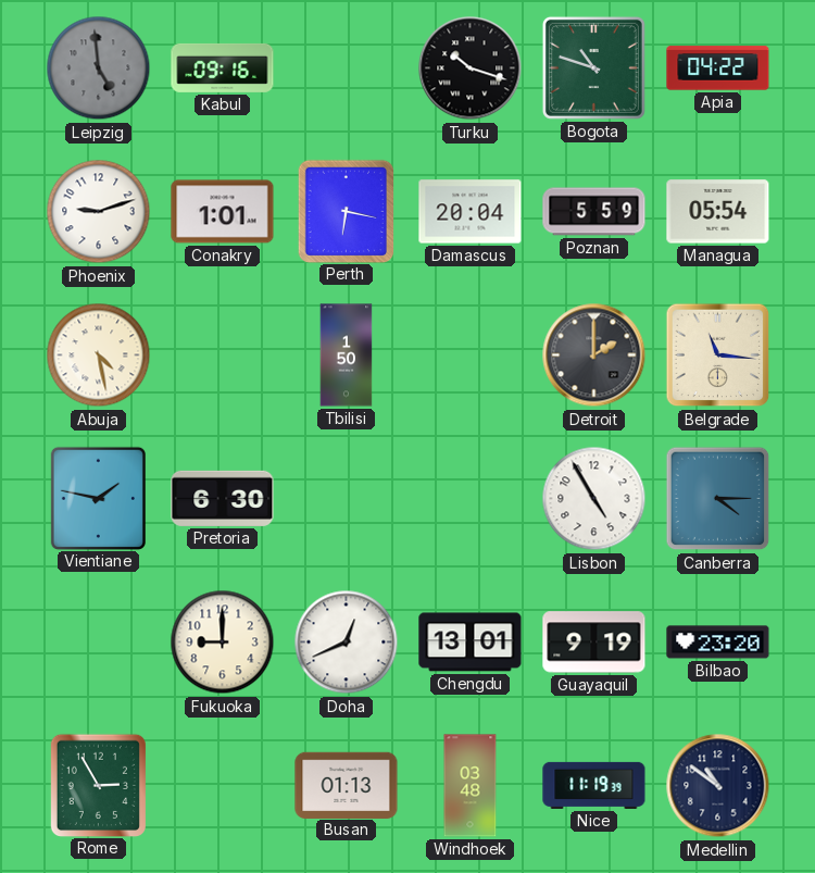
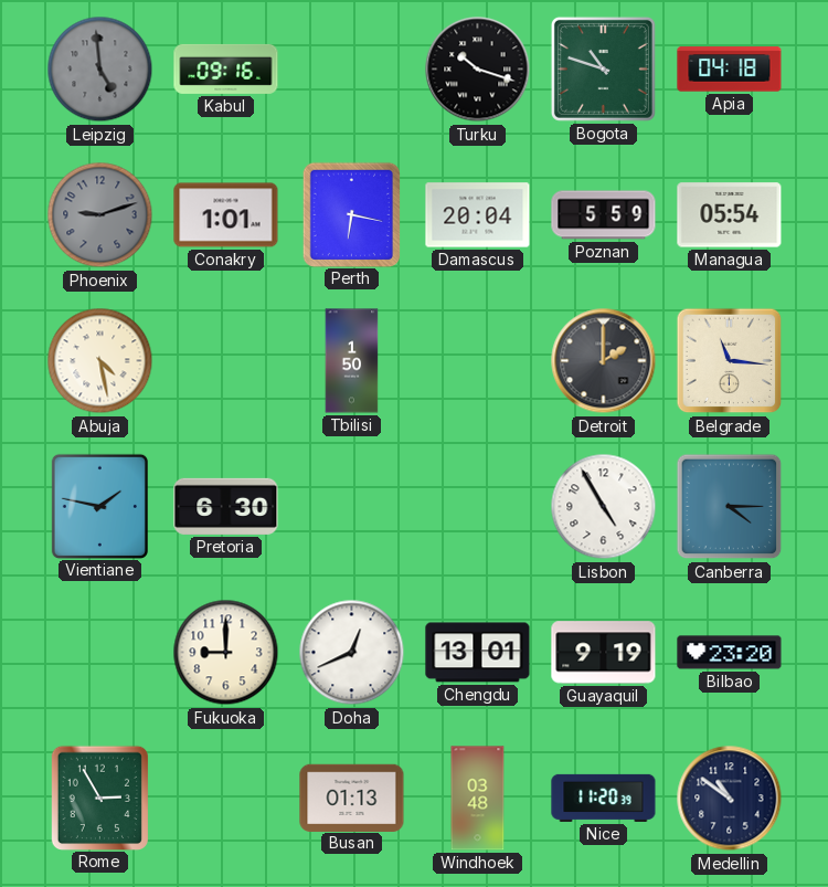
Apia: 04:22 -> 04:18
Phoenix dial: white -> grey
Nice: 11:19 -> 11:20
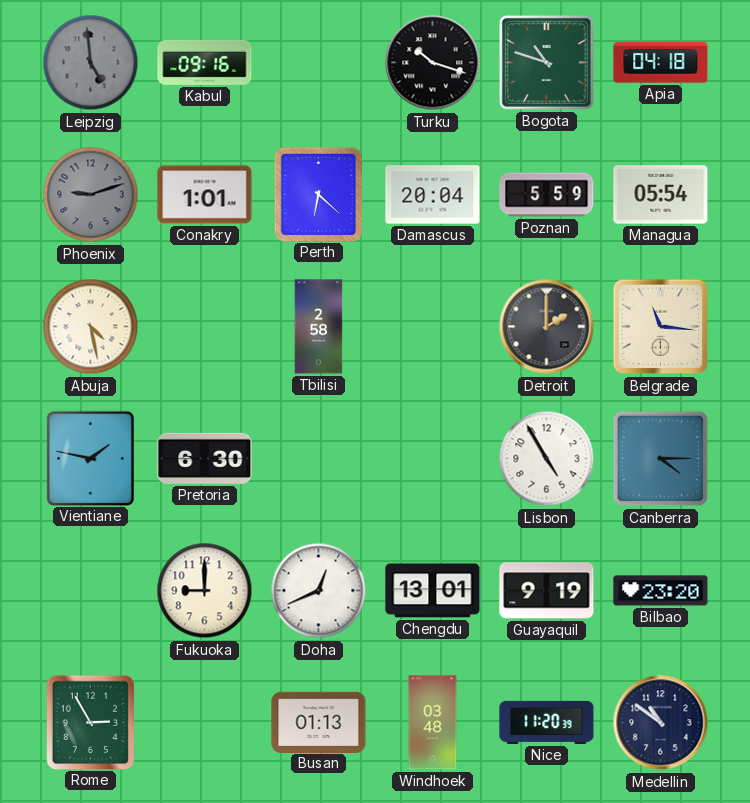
Perth: 6:17 -> 6:22
Tbilisi: 1:50 -> 2:58
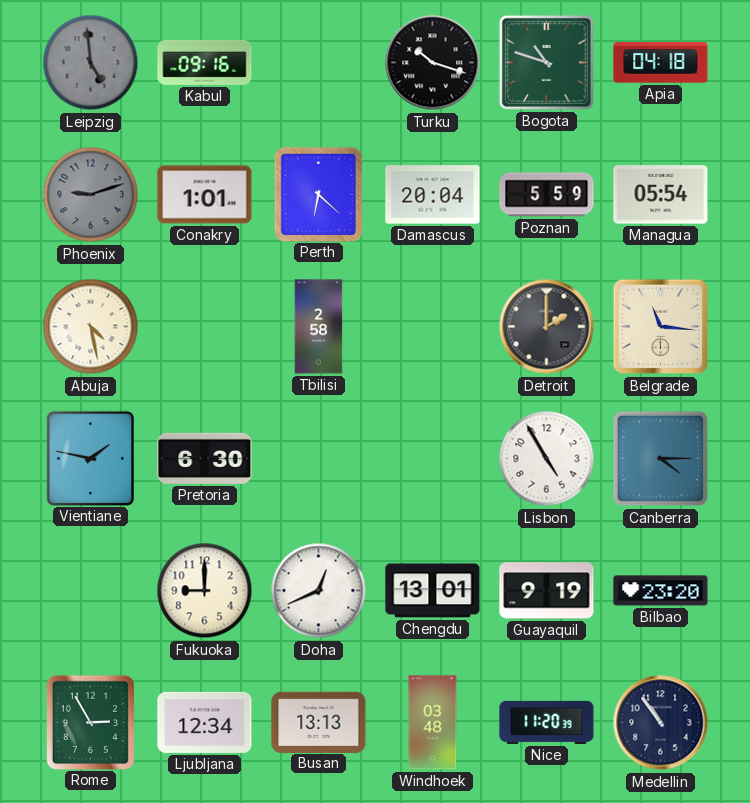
Ljubljana: none -> 12:34
Busan: 01:13 -> 13:13
Medellin: 10:51 -> 10:54
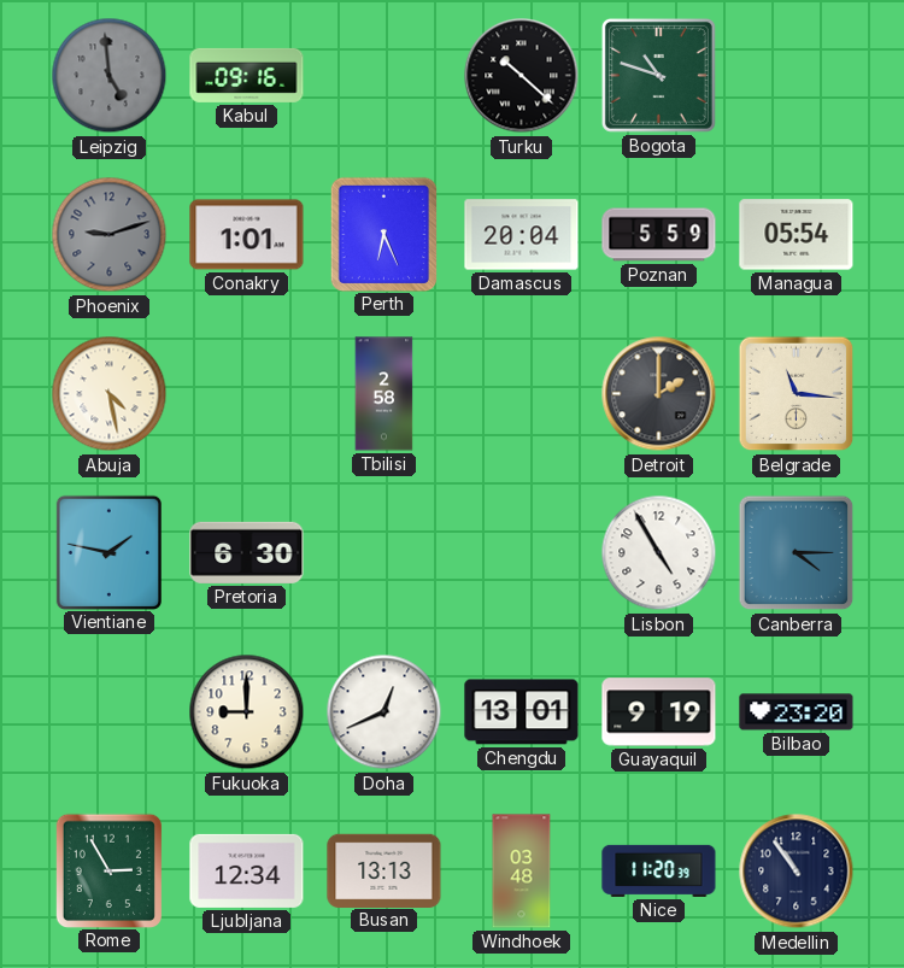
Turku: 10:18 -> 10:22
Apia: 04:18 -> none
Perth: 6:22 -> 6:26
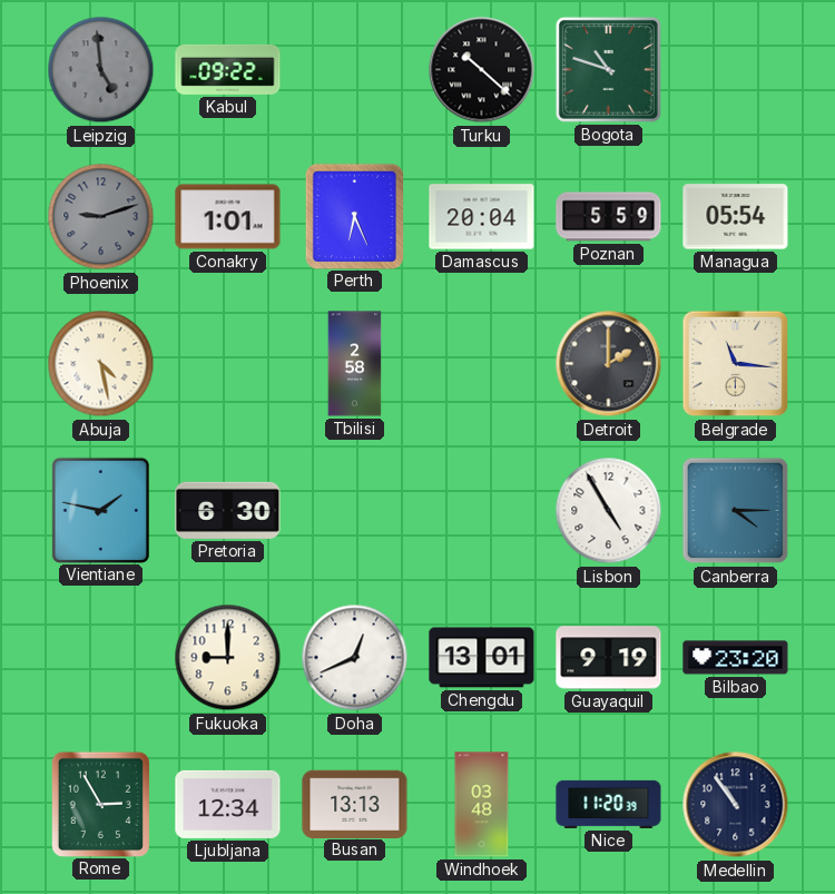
Kabul: 09:16 -> 09:22
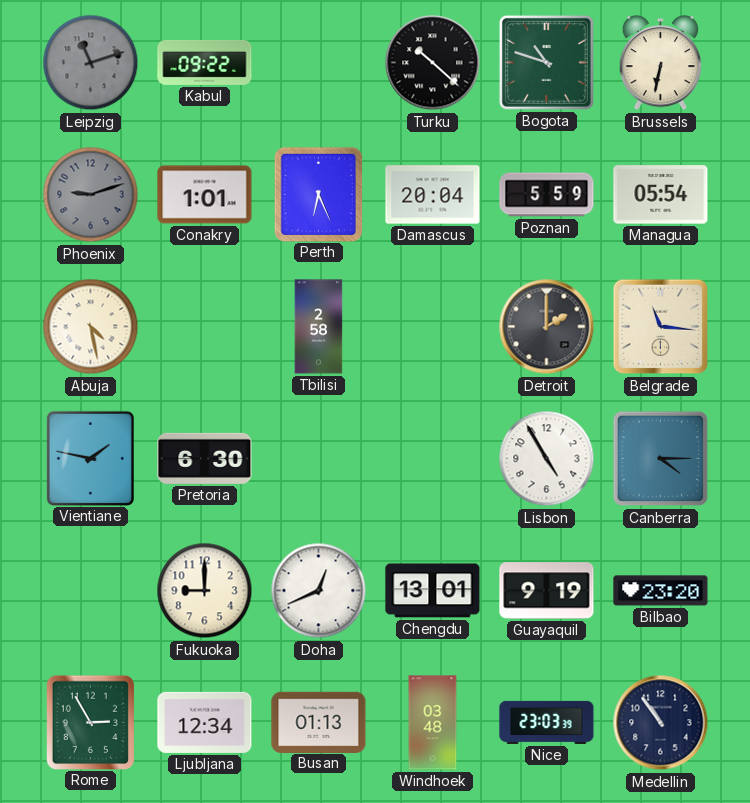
Leipzig: 4:59 -> 11:12
Brussels: none -> 6:32
Busan: 13:13 -> 01:13
Nice: 11:20 -> 23:03
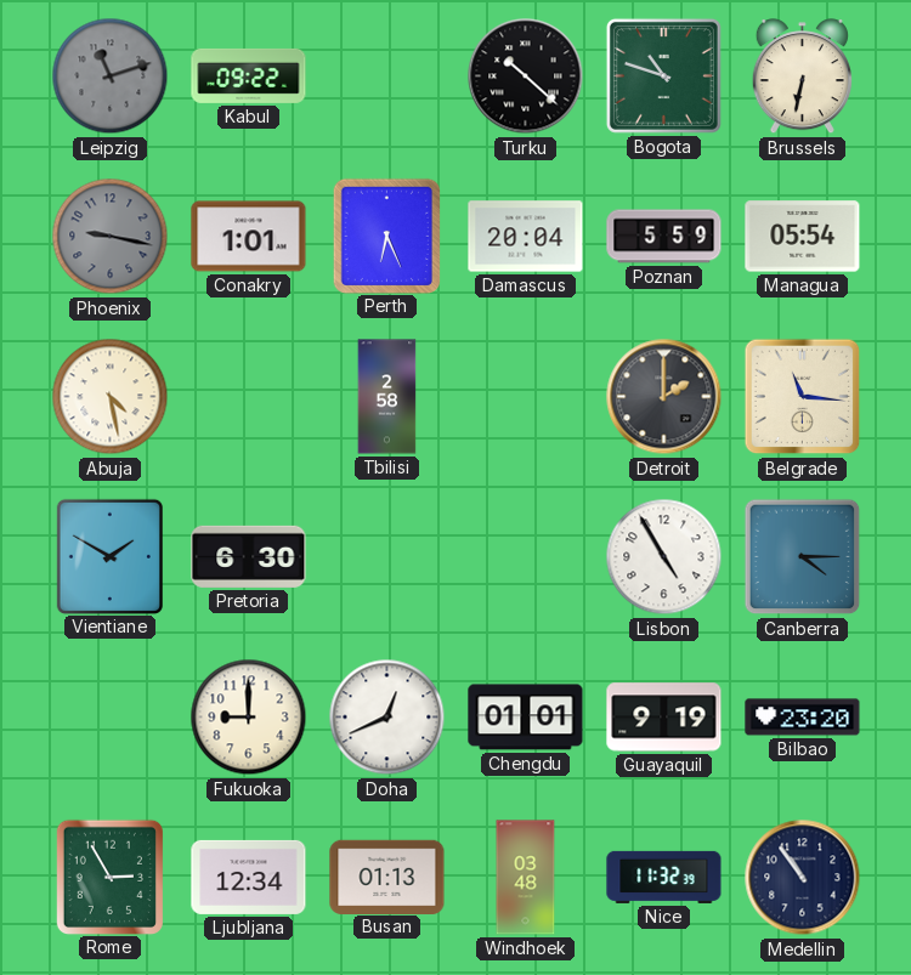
Phoenix: 9:12 -> 9:17
Vientiane: 1:47 -> 1:50
Chengdu: 13:01 -> 01:01
Nice: 23:03 -> 11:32
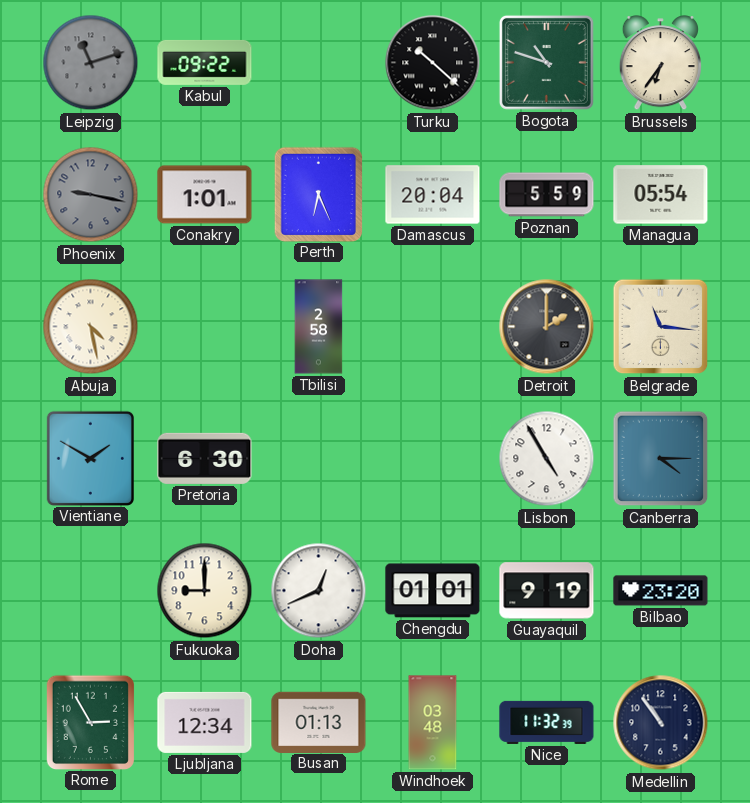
Brussels: 6:32 -> 6:36
